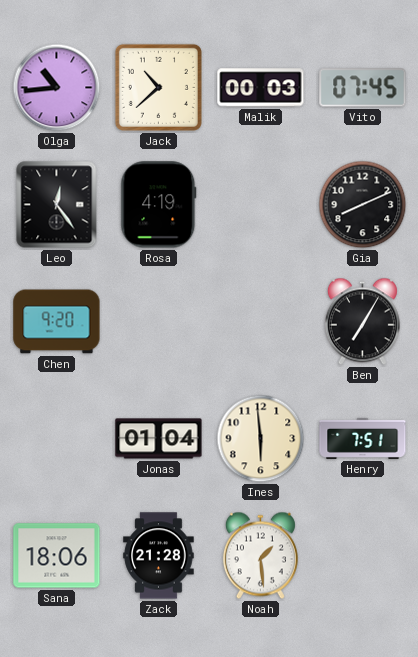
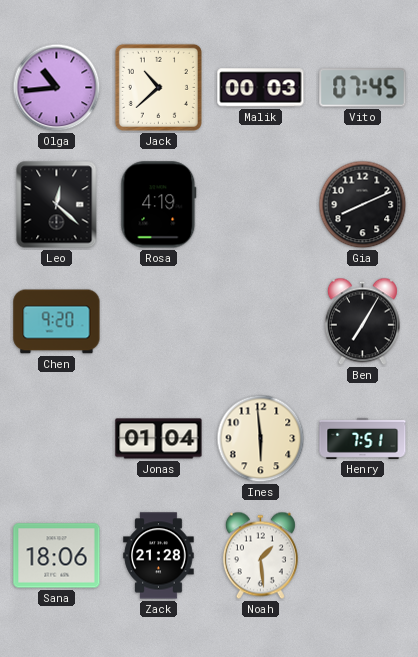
Leo: 12:24 -> 12:22
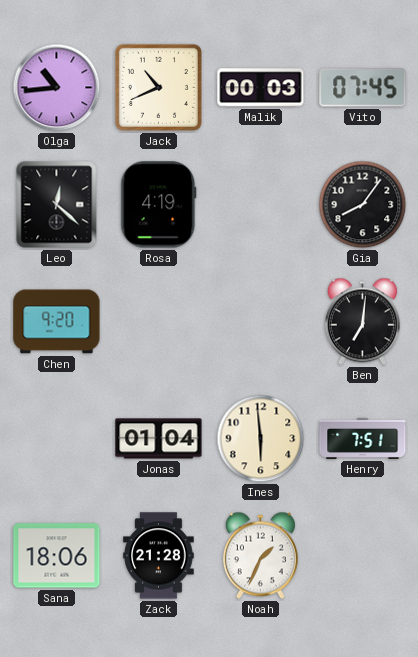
Jack: 10:38 -> 10:41
Gia: 8:11 -> 8:06
Ben: 7:05 -> 7:01
Noah: 1:29 -> 1:34
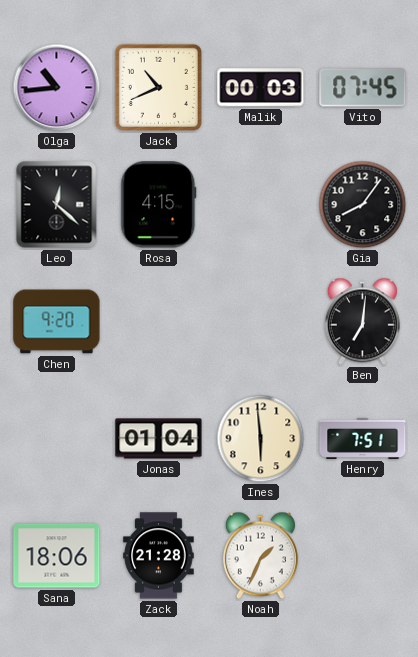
Rosa: 4:19 -> 4:15
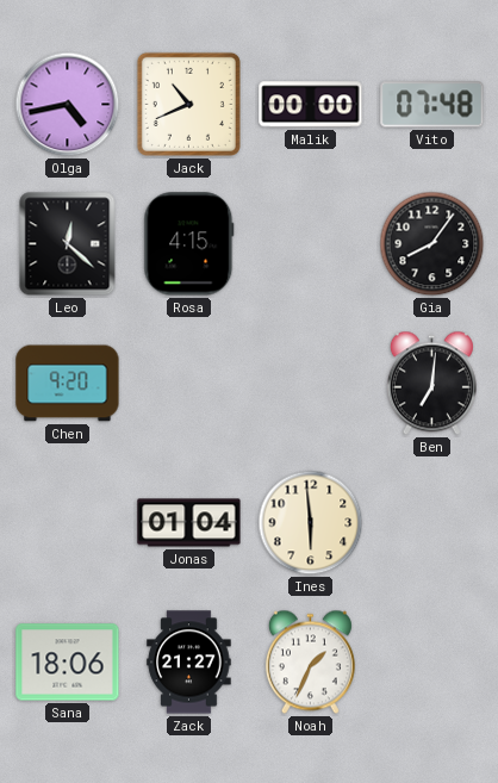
Olga: 10:44 -> 4:43
Malik: 00:03 -> 00:00
Vito: 07:45 -> 07:48
Henry: 7:51 -> none
Zack: 21:28 -> 21:27
